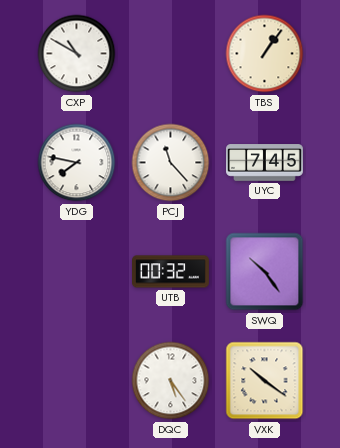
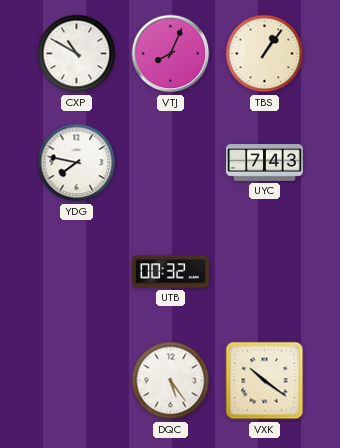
VTJ: none -> 8:04
PCJ: 11:23 -> none
UYC: 7:45 -> 7:43
SWQ: 10:24 -> none
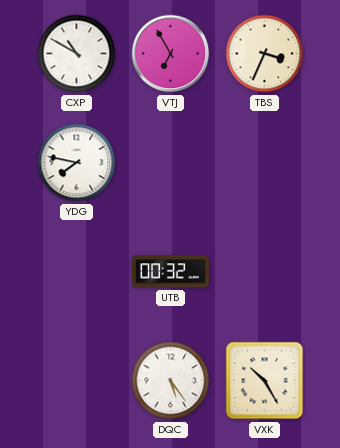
VTJ: 8:04 -> 6:55
TBS: 1:06 -> 3:34
UYC: 7:43 -> none
VXK: 10:21 -> 10:25
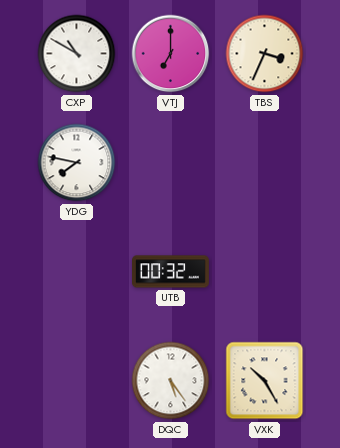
VTJ: 6:55 -> 7:00
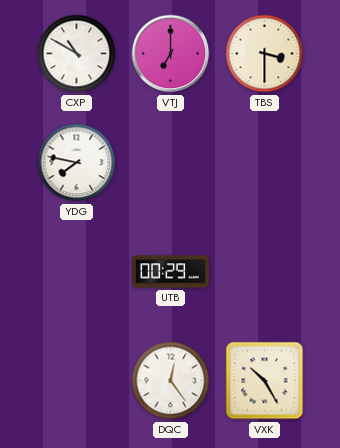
TBS: 3:34 -> 3:30
UTB: 00:32 -> 00:29
DQC: 5:24 -> 12:24
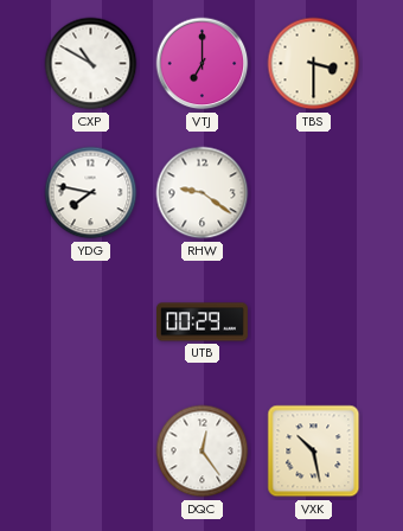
RHW: none -> 9:21
VXK: 10:25 -> 10:28
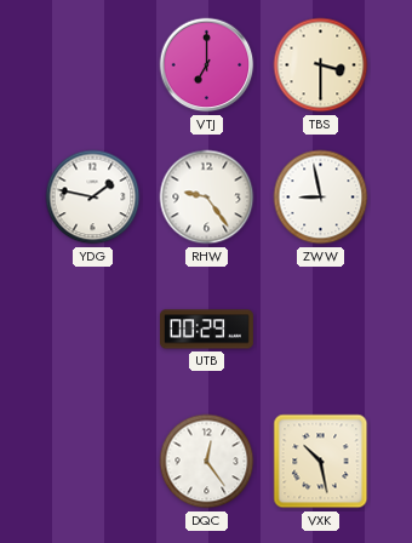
CXP: 10:50 -> none
YDG: 7:47 -> 1:47
RHW: 9:21 -> 9:24
ZWW: none -> 8:58
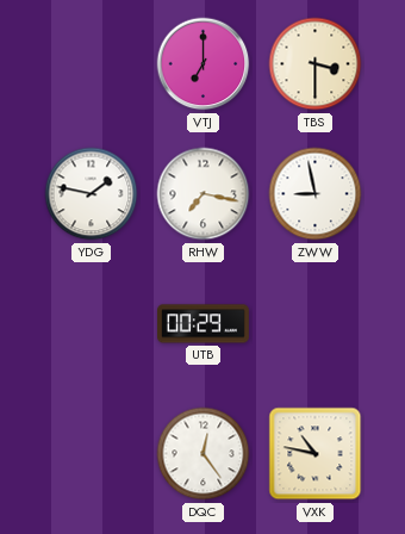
RHW: 9:24 -> 7:17
VXK: 10:28 -> 10:47
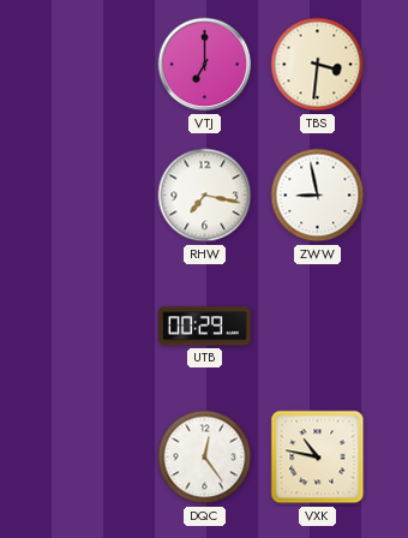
TBS: 3:30 -> 3:31
YDG: 1:47 -> none
